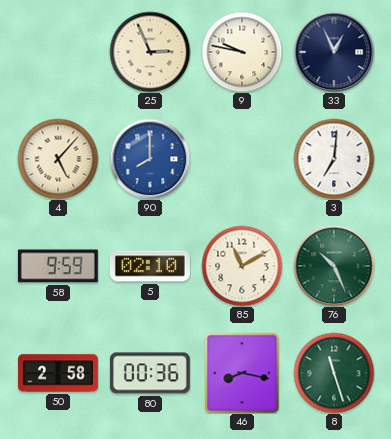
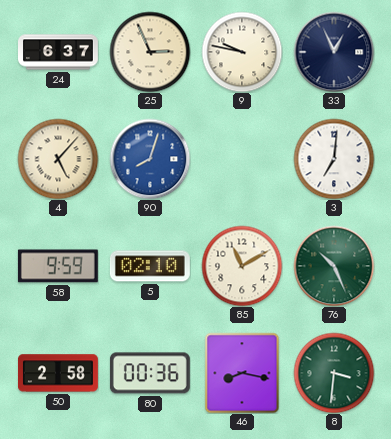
24: none -> 6:37
90: 8:00 -> 8:03
8: 11:27 -> 3:31
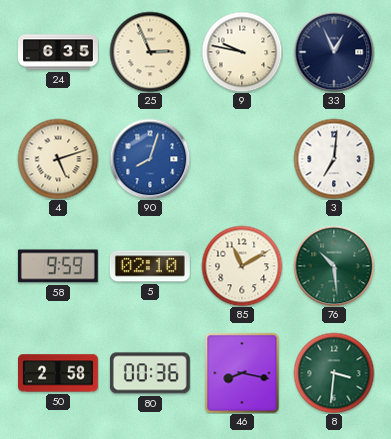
24: 6:37 -> 6:35
4: 5:07 -> 5:12
76: 10:26 -> 10:29
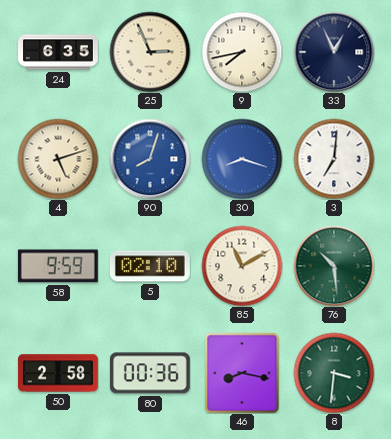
9: 9:47 -> 7:43
30: none -> 8:18
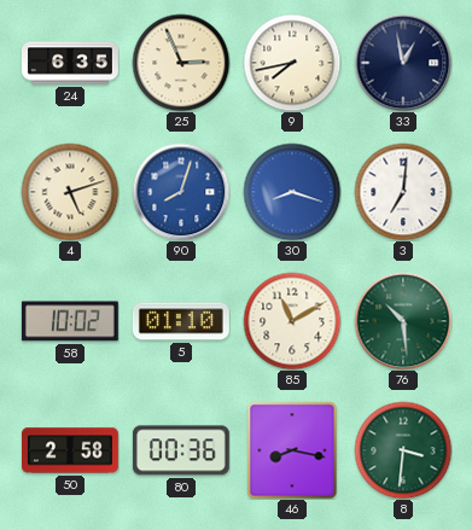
33: 12:56 -> 12:58
58: 9:59 -> 10:02
5: 02:10 -> 01:10
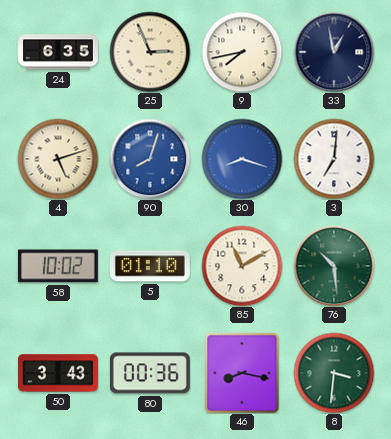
50: 2:58 -> 3:43
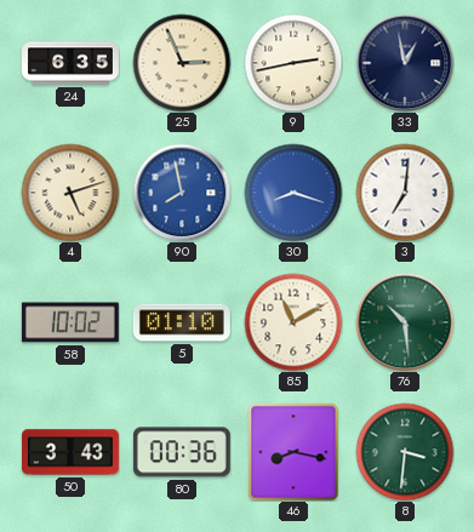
9: 7:43 -> 2:43
90: 8:03 -> 7:58
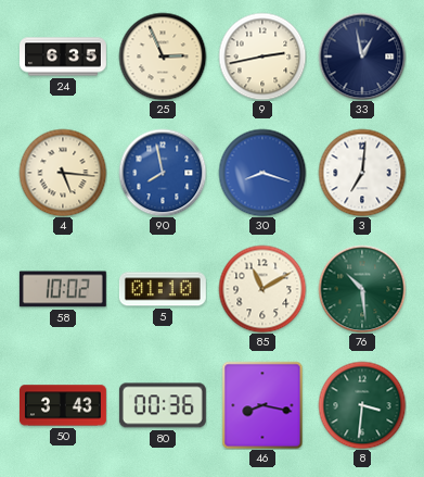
4: 5:12 -> 5:16
